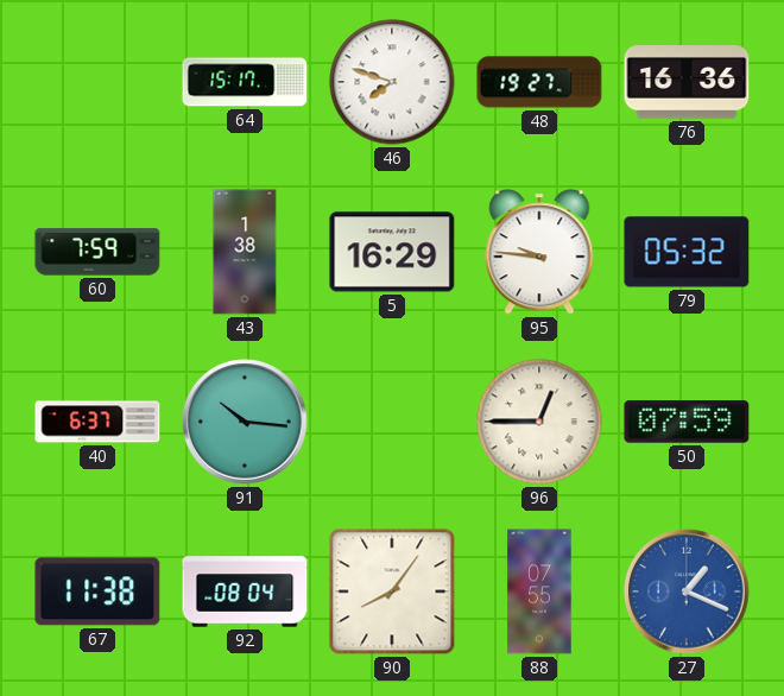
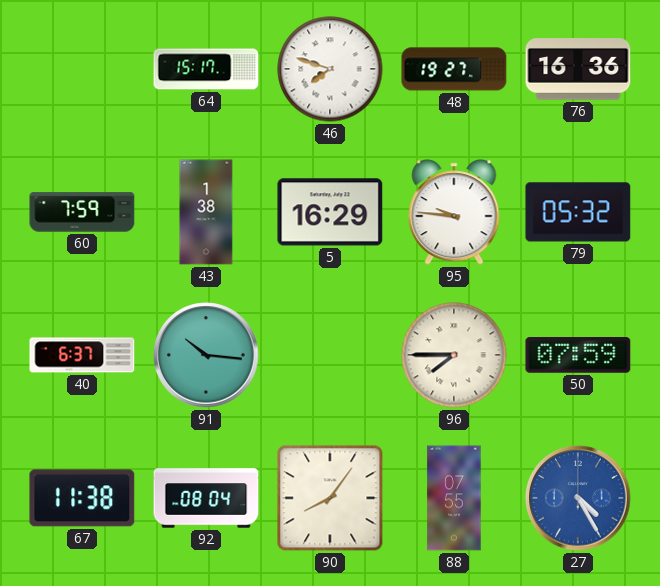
96: 12:45 -> 7:45
27: 1:19 -> 4:25
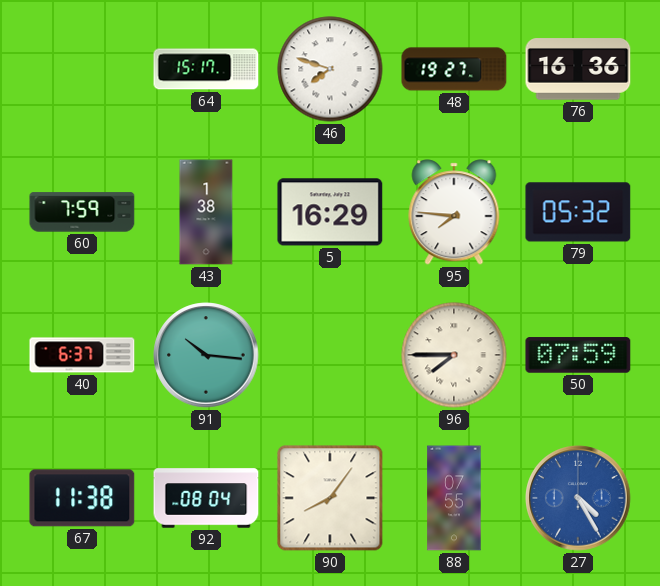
95: 9:46 -> 7:46
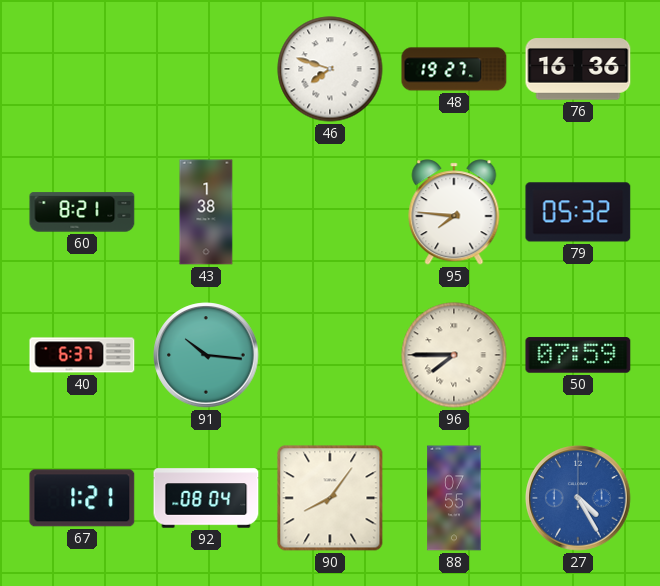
64: 15:17 -> none
60: 7:59 -> 8:21
5: 16:29 -> none
67: 11:38 -> 1:21
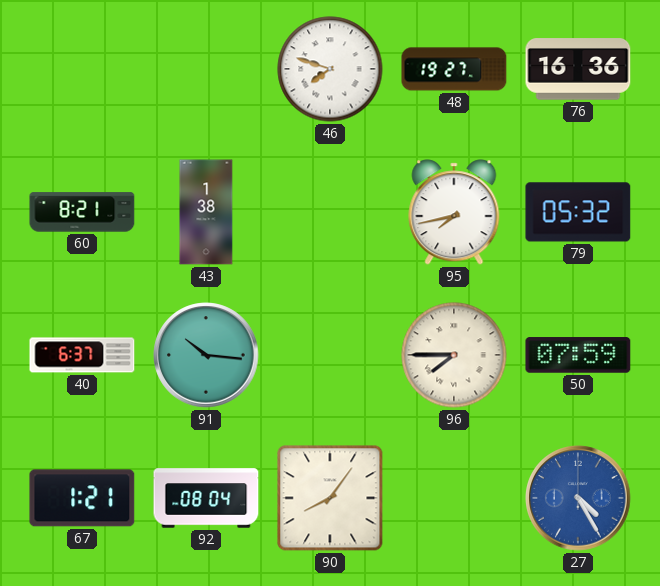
95: 7:46 -> 7:43
88: 07:55 -> none
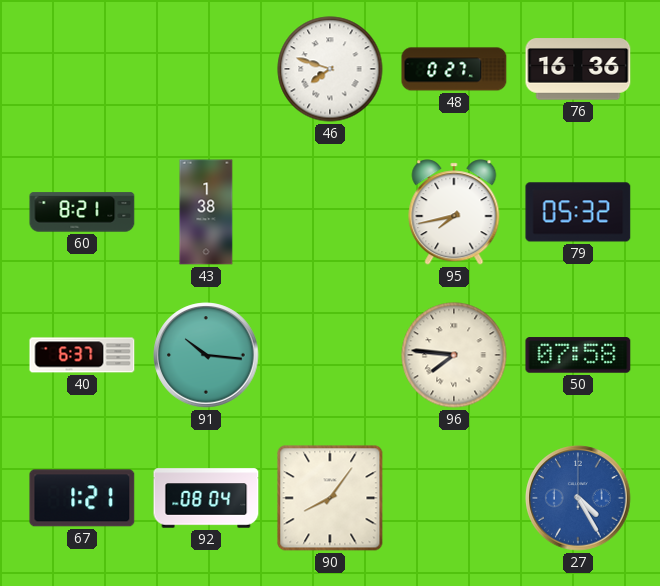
48: 19:27 -> 0:27
96: 7:45 -> 7:46
50: 07:59 -> 07:58
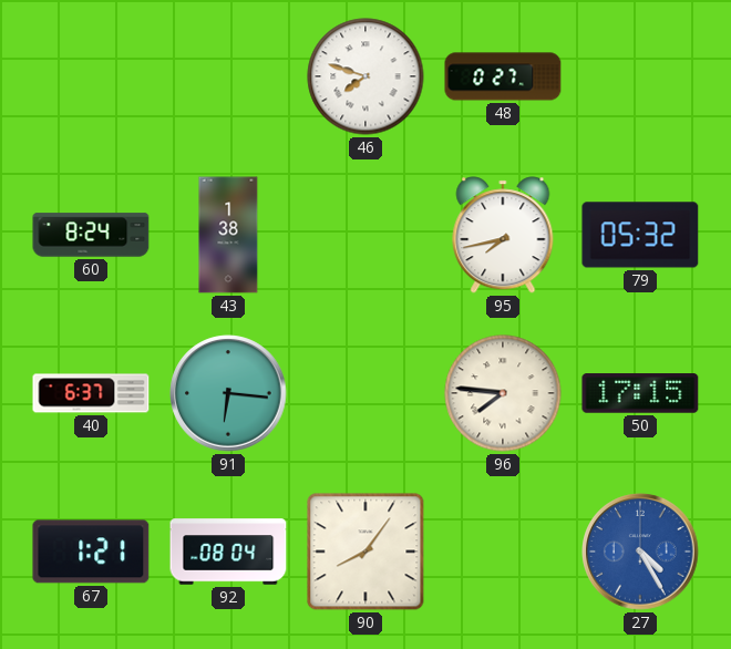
76: 16:36 -> none
60: 8:21 -> 8:24
91: 10:16 -> 6:16
50: 07:58 -> 17:15
